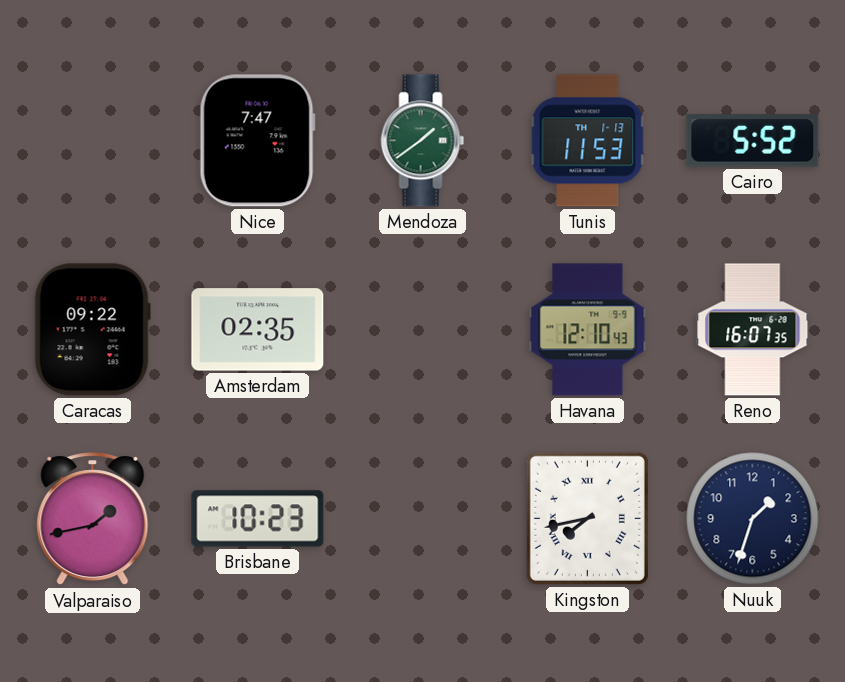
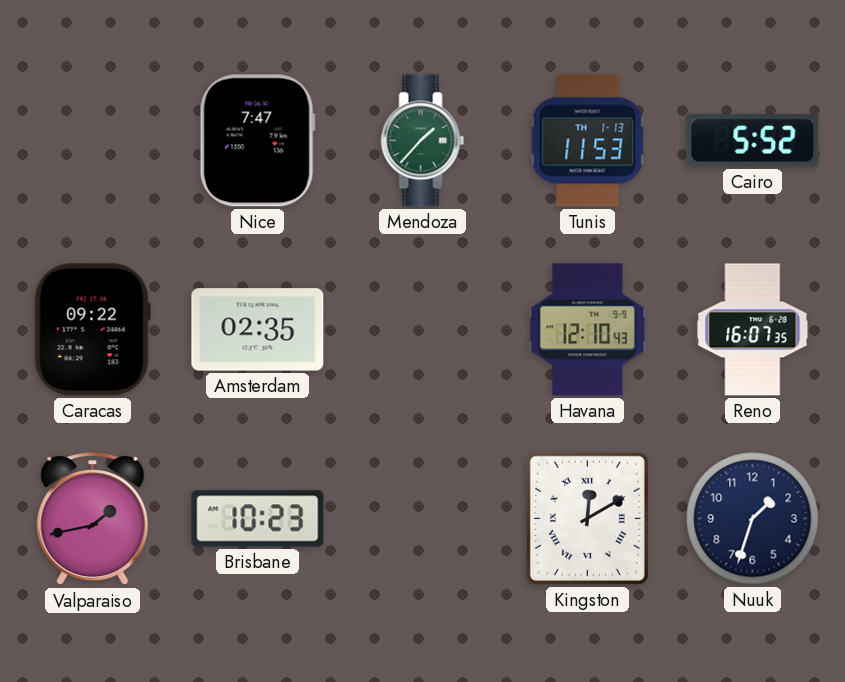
Mendoza: 1:39 -> 1:37
Kingston: 7:43 -> 12:10
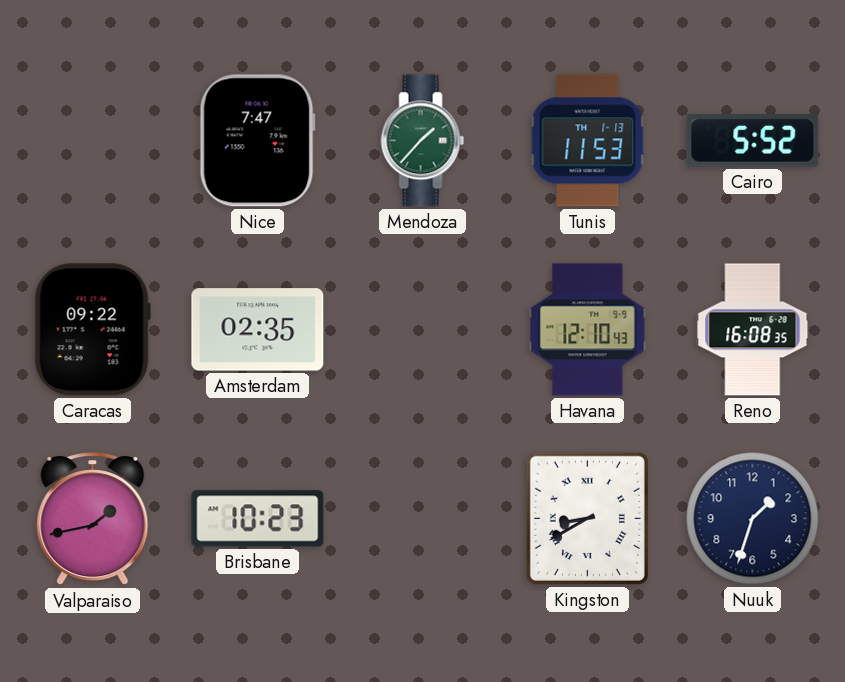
Reno: 16:07 -> 16:08
Kingston: 12:10 -> 8:40
